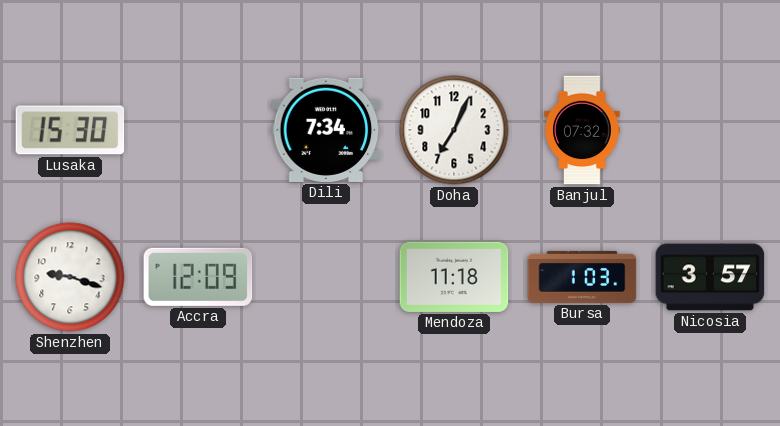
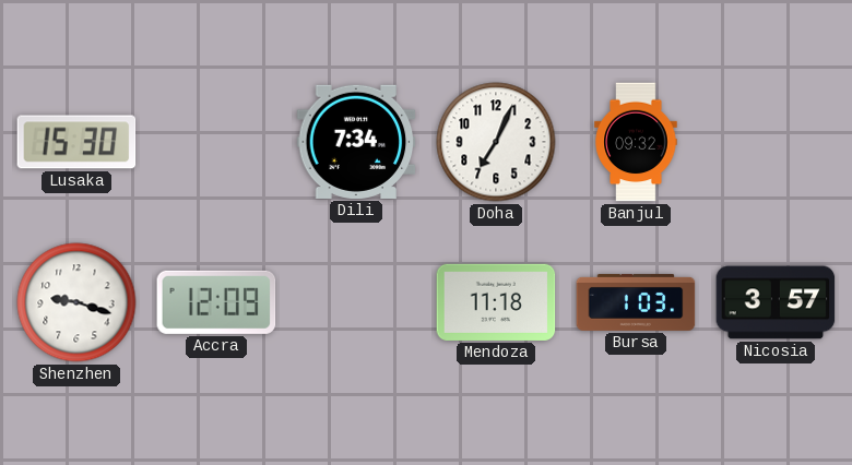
Banjul: 07:32 -> 09:32
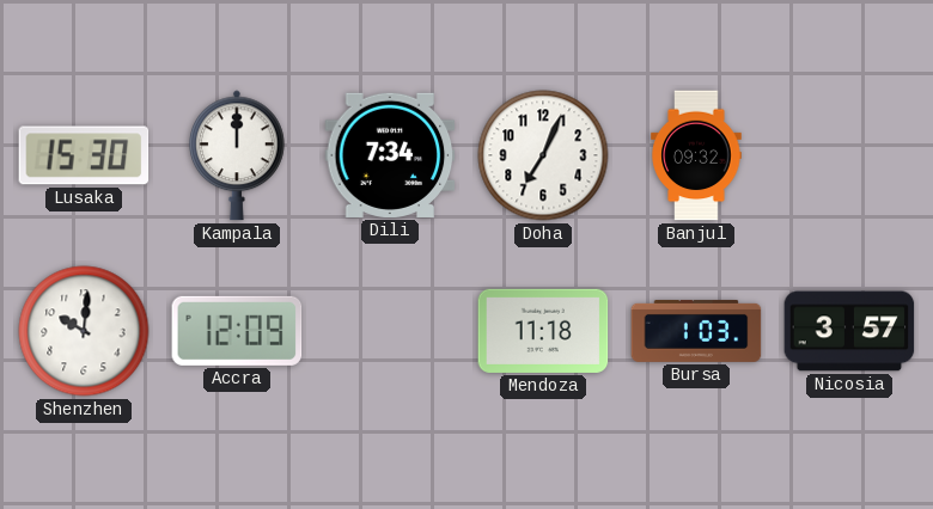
Kampala: none -> 12:00
Shenzhen: 9:18 -> 10:01
